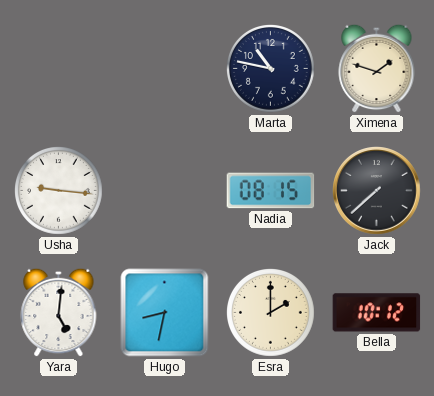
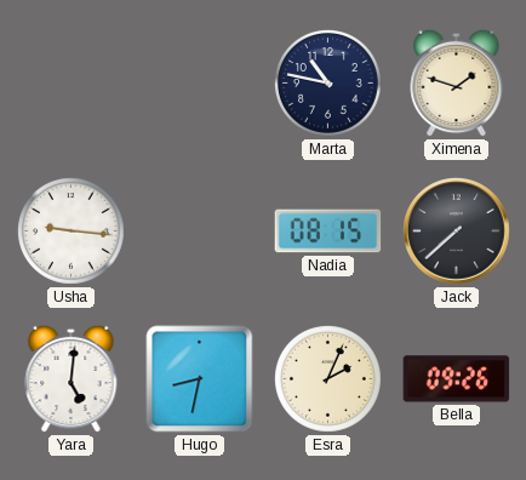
Esra: 2:00 -> 2:04
Bella: 10:12 -> 09:26
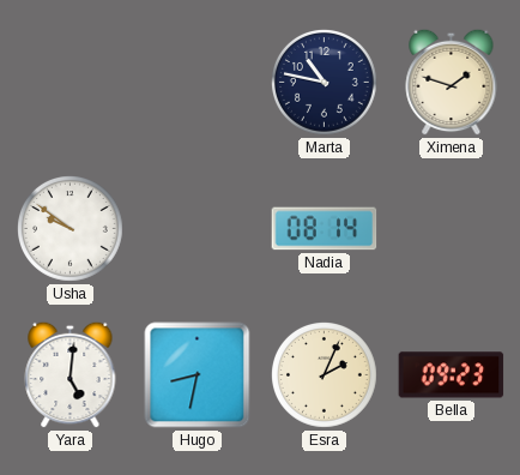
Usha: 9:16 -> 9:51
Nadia: 08:15 -> 08:14
Jack: 7:38 -> none
Bella: 09:26 -> 09:23
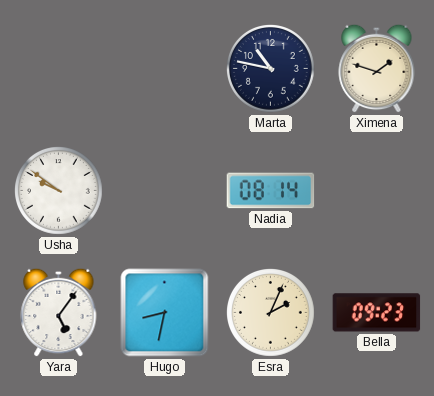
Yara: 5:01 -> 5:06
